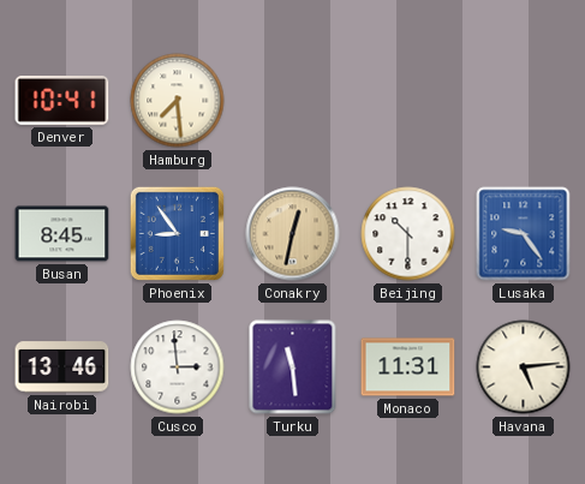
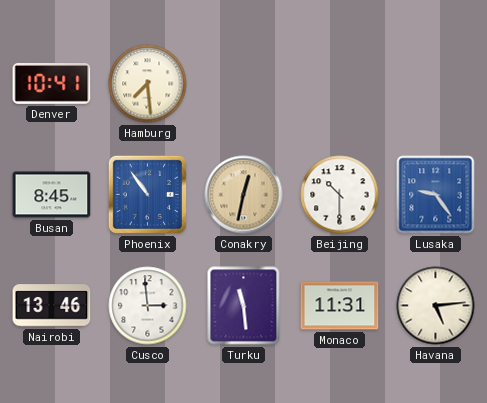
Phoenix: 8:54 -> 10:54
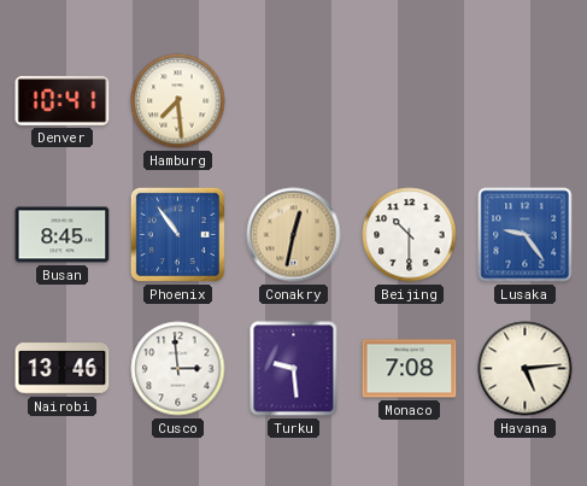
Turku: 11:29 -> 9:29
Monaco: 11:31 -> 7:08
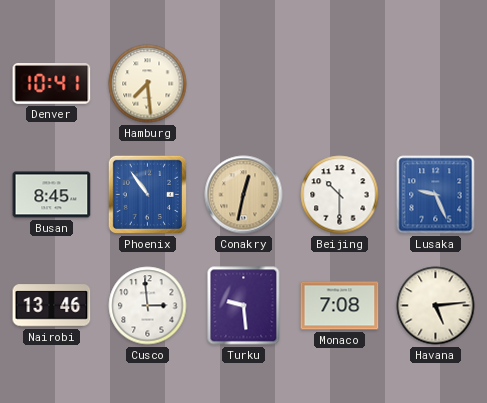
Lusaka: 9:24 -> 9:26
